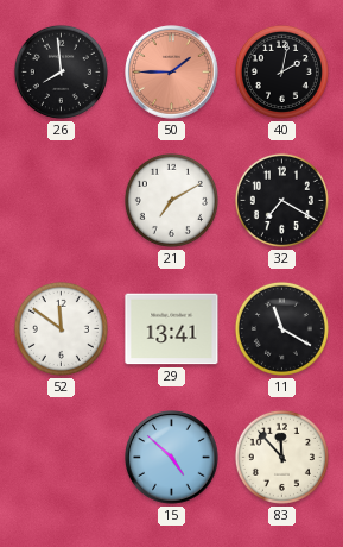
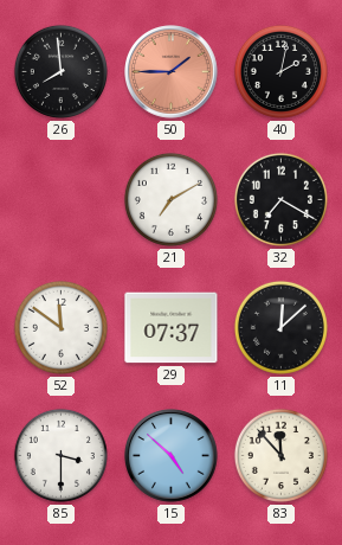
29: 13:41 -> 07:37
11: 11:20 -> 12:08
85: none -> 3:30
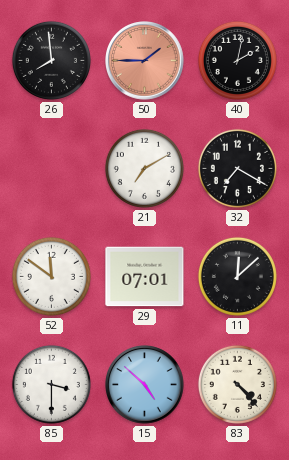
29: 07:37 -> 07:01
83: 11:53 -> 4:23
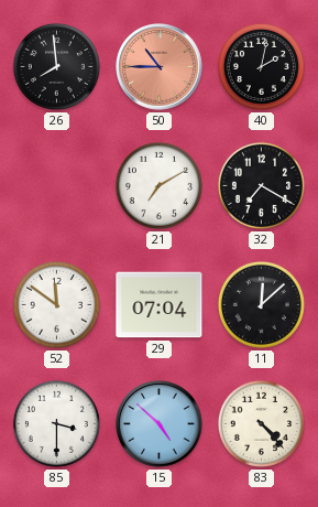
50: 1:45 -> 10:45
29: 07:01 -> 07:04
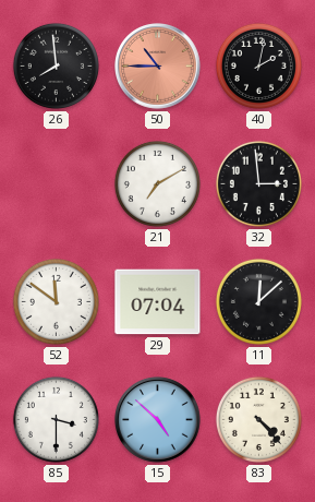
32: 7:20 -> 2:59
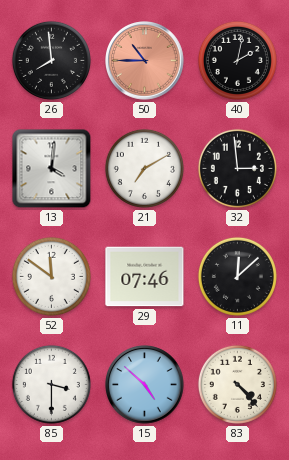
13: none -> 4:01
29: 07:04 -> 07:46
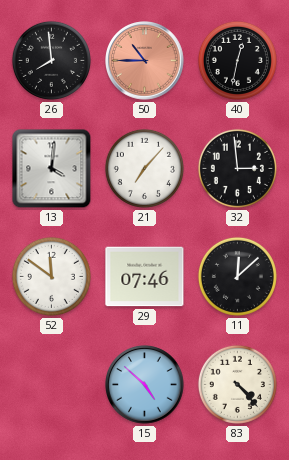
40: 2:02 -> 12:32
21: 7:10 -> 7:07
85: 3:30 -> none
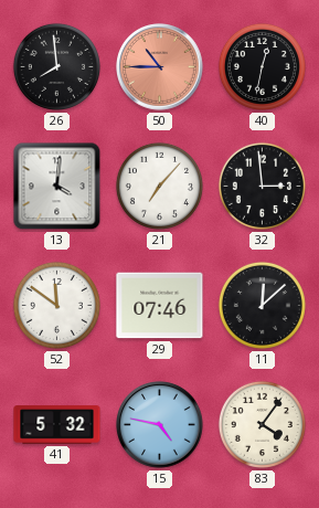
41: none -> 5:32
15: 4:52 -> 4:47
83: 4:23 -> 4:06
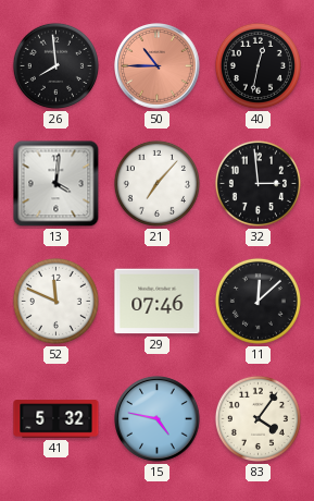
52: 11:51 -> 11:49
